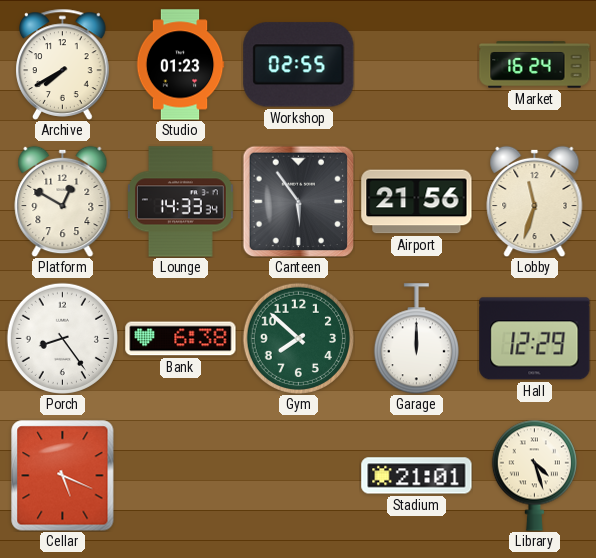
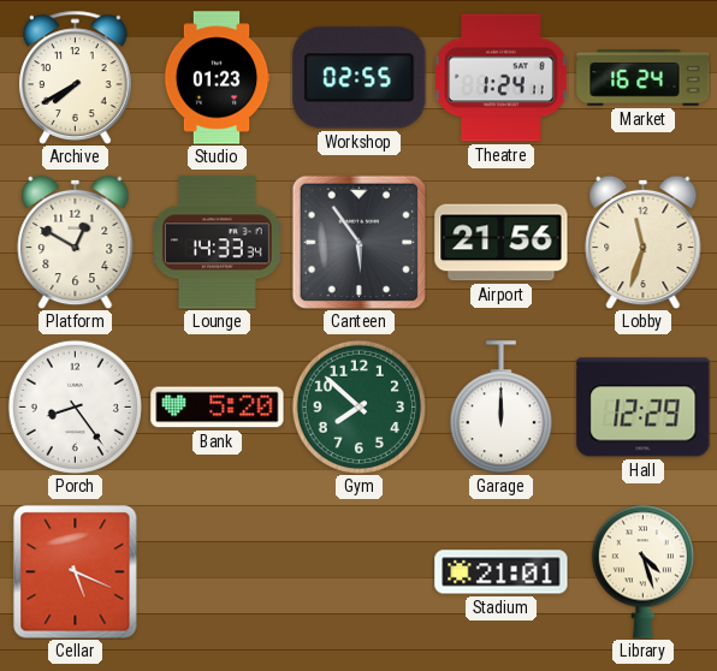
Theatre: none -> 1:24
Bank: 6:38 -> 5:20
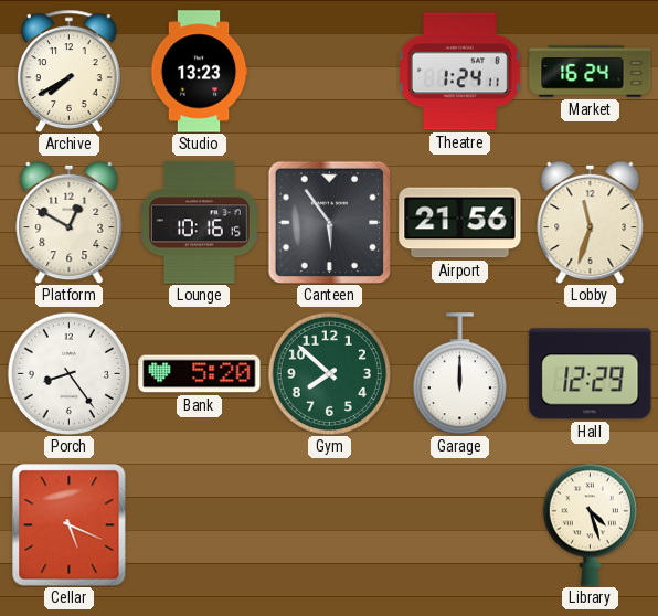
Studio: 01:23 -> 13:23
Workshop: 02:55 -> none
Lounge: 14:33 -> 10:16
Stadium: 21:01 -> none
